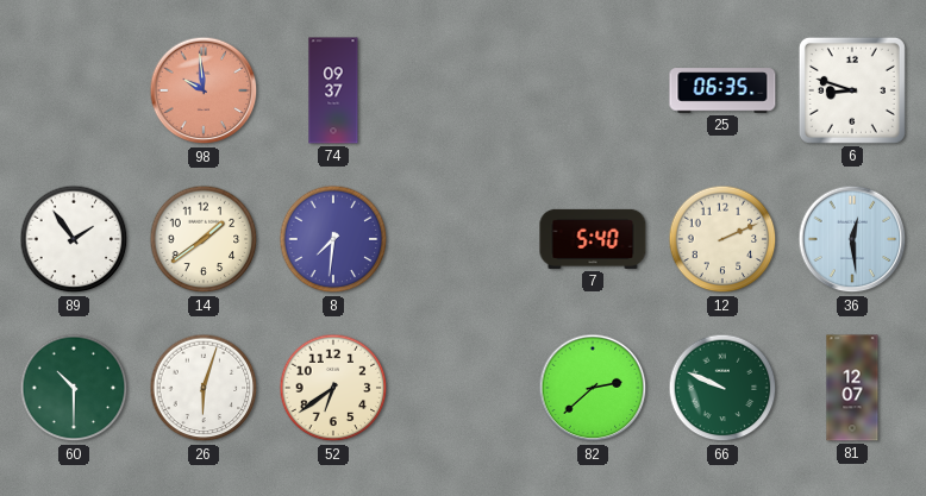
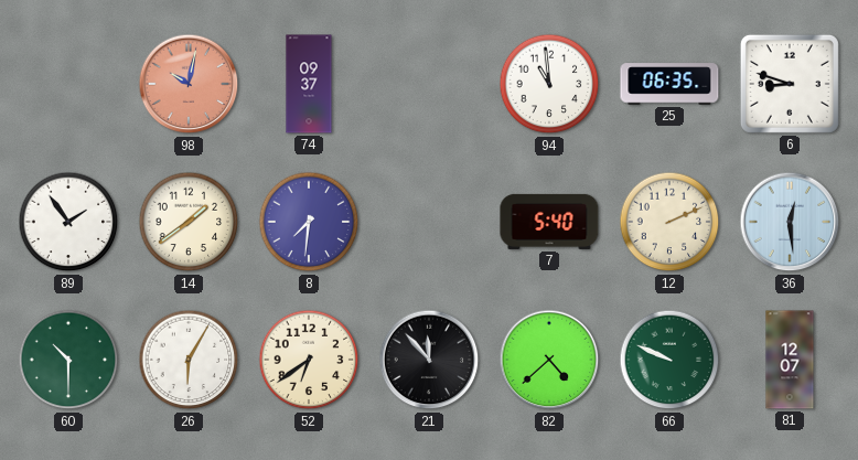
98: 9:59 -> 10:02
94: none -> 10:59
26: 6:03 -> 6:05
21: none -> 11:53
82: 2:38 -> 4:38
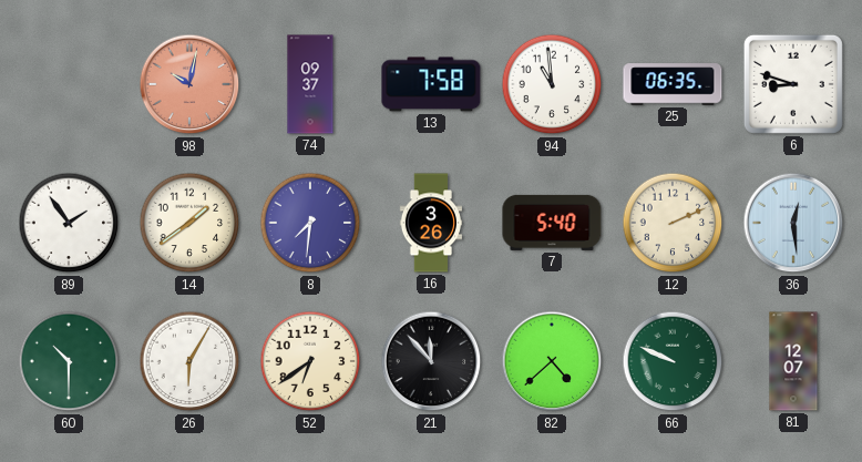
13: none -> 7:58
16: none -> 3:26
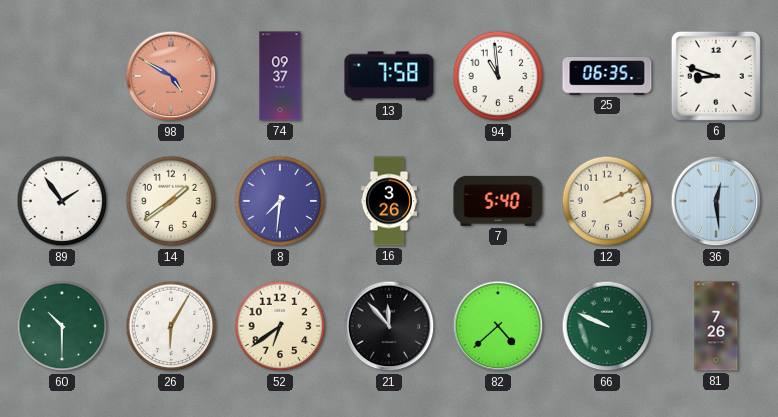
98: 10:02 -> 4:50
81: 12:07 -> 7:26
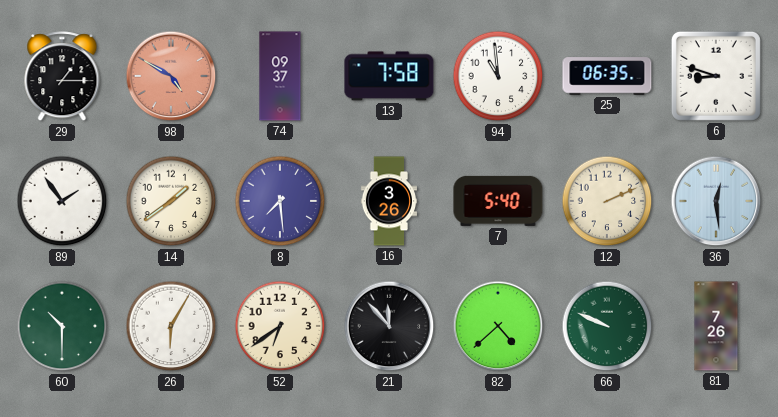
29: none -> 1:15
8: 7:31 -> 7:29
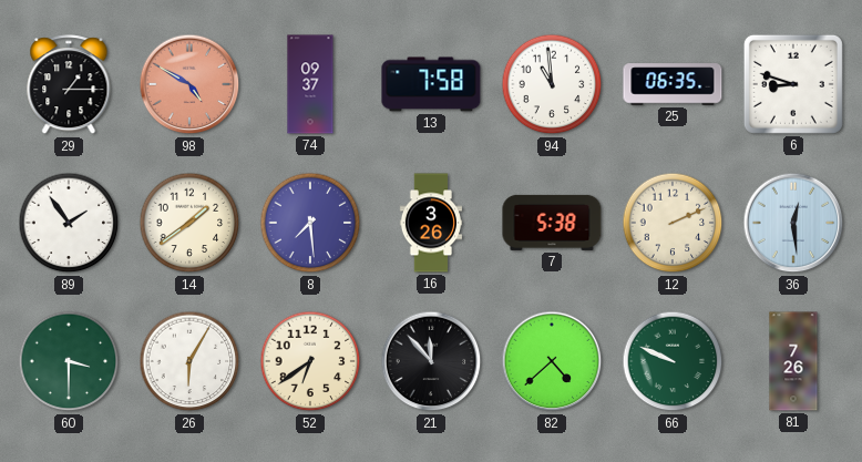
7: 5:40 -> 5:38
60: 10:30 -> 3:30
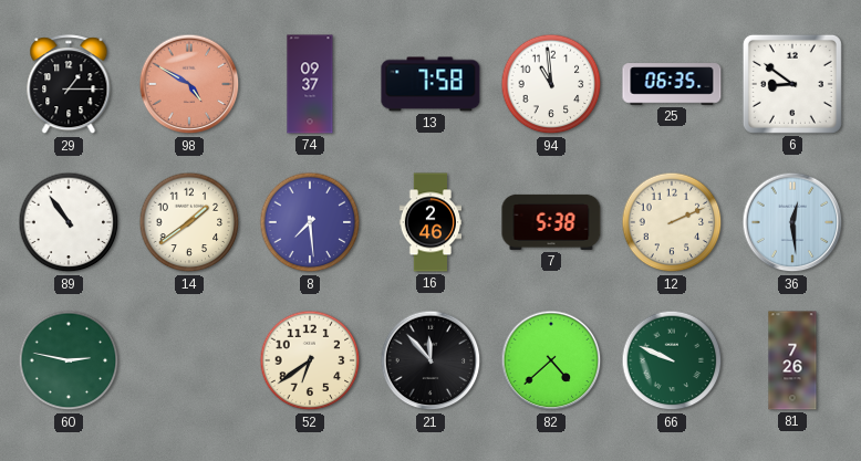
6: 8:48 -> 8:51
89: 1:54 -> 10:54
16: 3:26 -> 2:46
60: 3:30 -> 2:47
26: 6:05 -> none
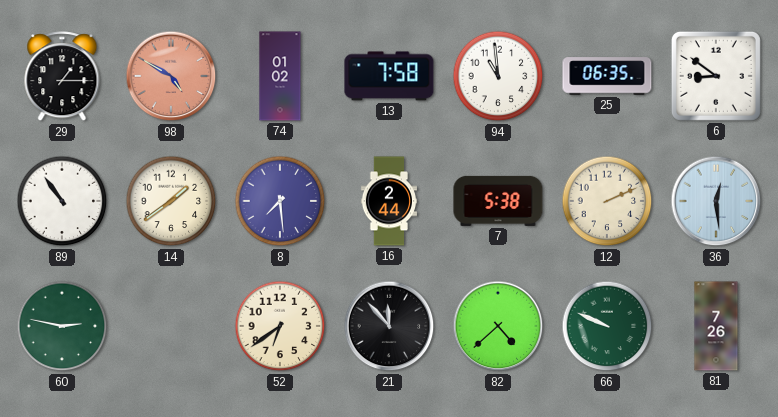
74: 09:37 -> 01:02
16: 2:46 -> 2:44
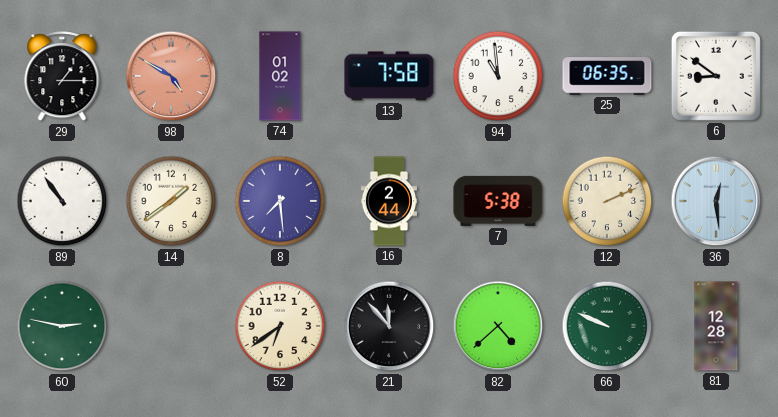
81: 7:26 -> 12:28
